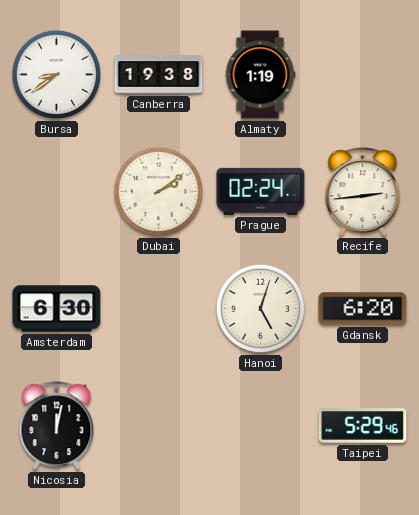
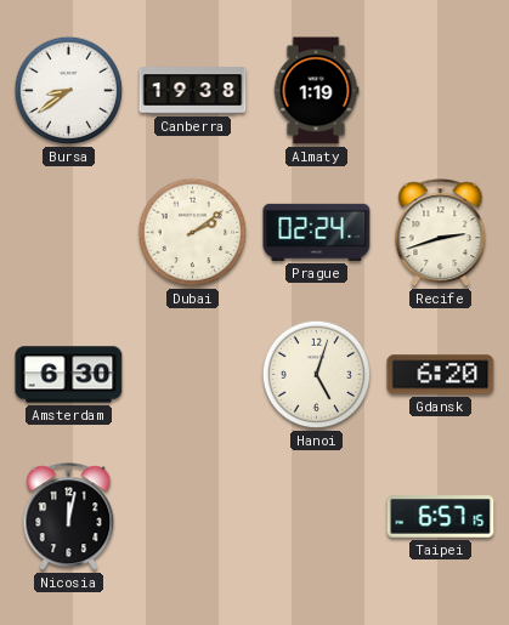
Recife: 2:44 -> 2:42
Taipei: 5:29 -> 6:57
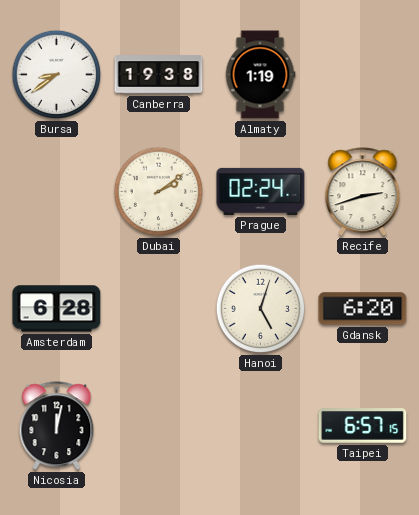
Amsterdam: 6:30 -> 6:28
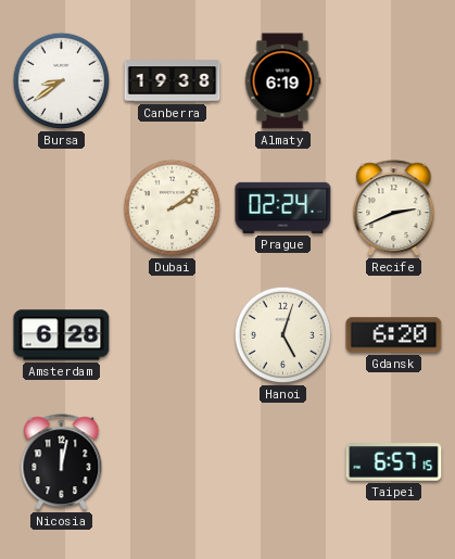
Almaty: 1:19 -> 6:19
Recife: 2:42 -> 2:41
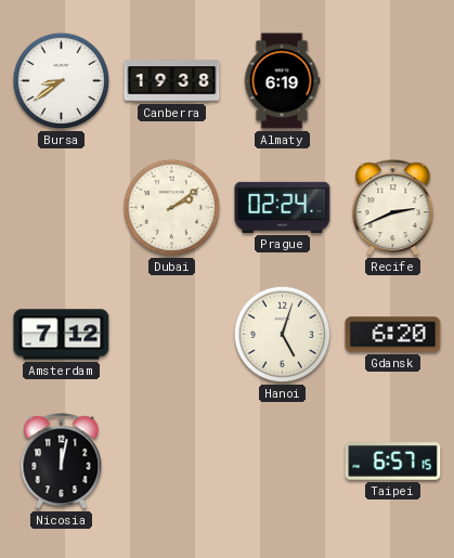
Amsterdam: 6:28 -> 7:12
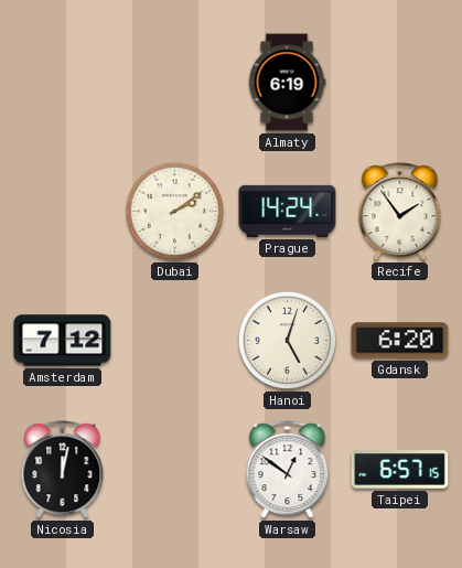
Bursa: 8:39 -> none
Canberra: 19:38 -> none
Prague: 02:24 -> 14:24
Recife: 2:41 -> 1:54
Warsaw: none -> 12:51
